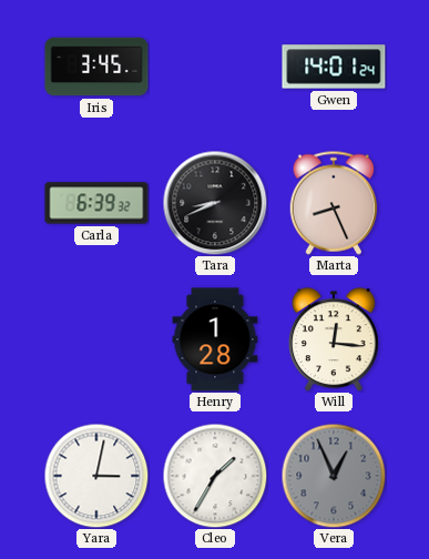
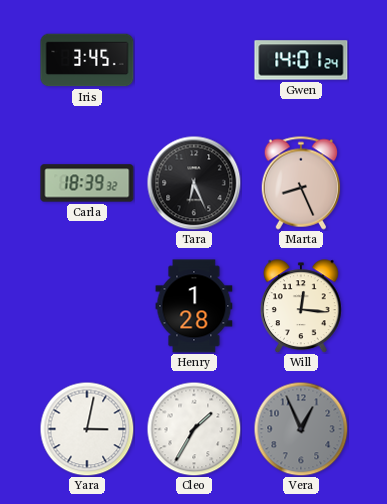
Carla: 6:39 -> 18:39
Tara: 8:41 -> 6:26
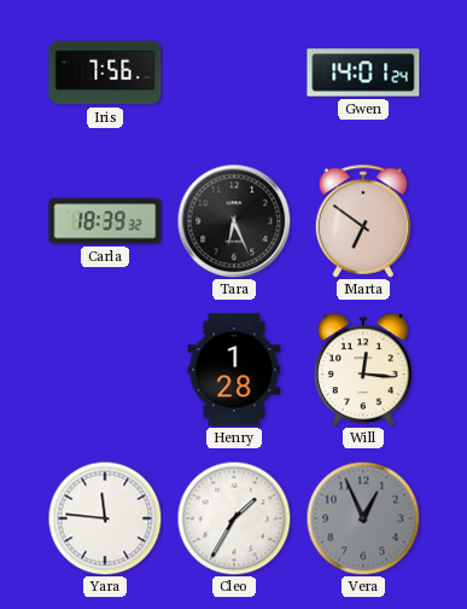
Iris: 3:45 -> 7:56
Marta: 8:26 -> 6:51
Yara: 3:02 -> 11:46
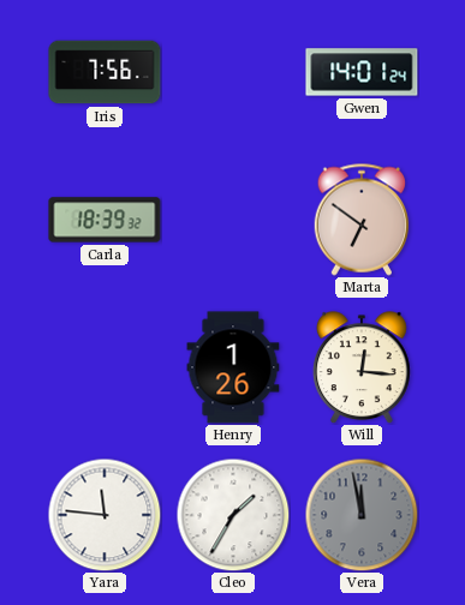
Tara: 6:26 -> none
Henry: 1:28 -> 1:26
Vera: 12:56 -> 11:58
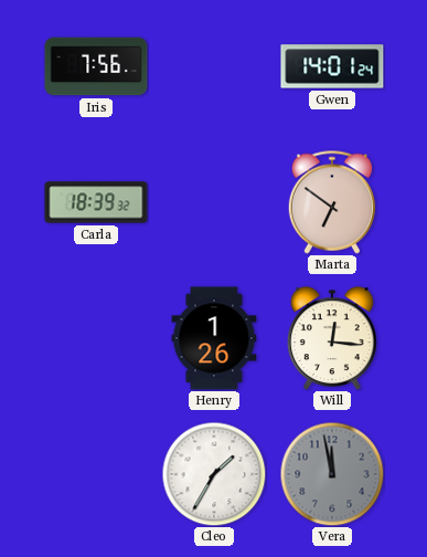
Yara: 11:46 -> none
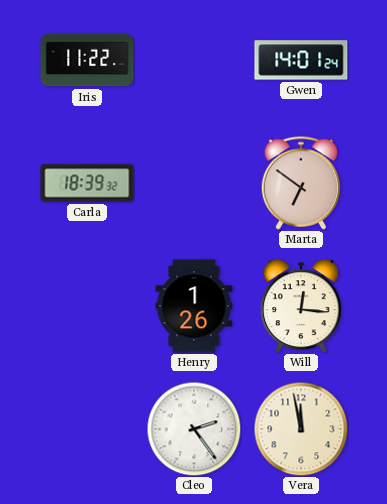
Iris: 7:56 -> 11:22
Cleo: 1:35 -> 2:24
Vera dial: grey -> cream
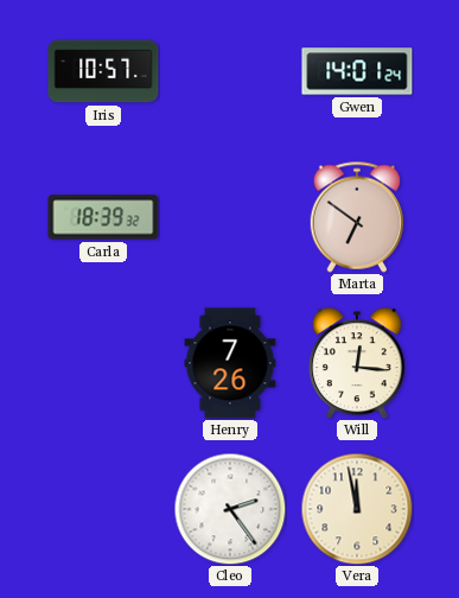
Iris: 11:22 -> 10:57
Henry: 1:26 -> 7:26
